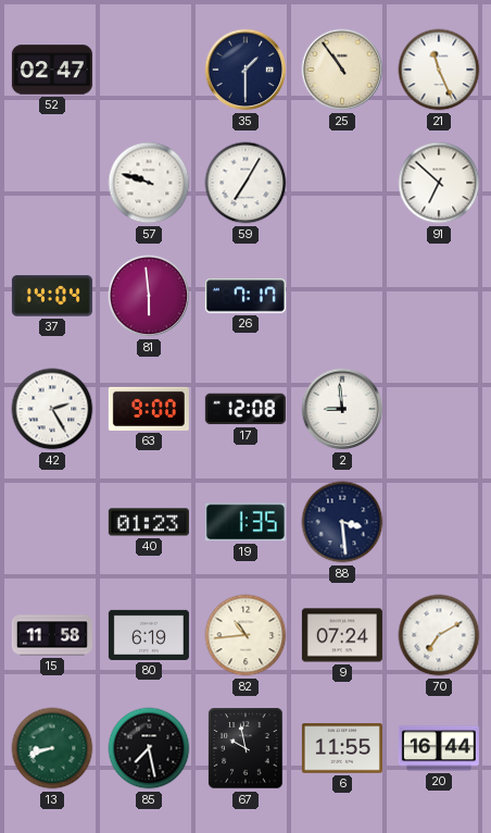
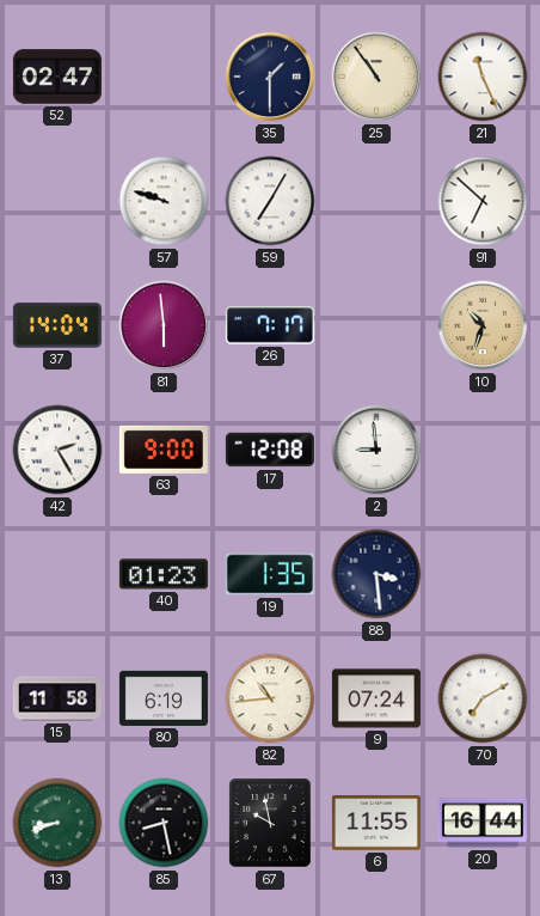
10: none -> 10:33
85: 7:28 -> 8:28
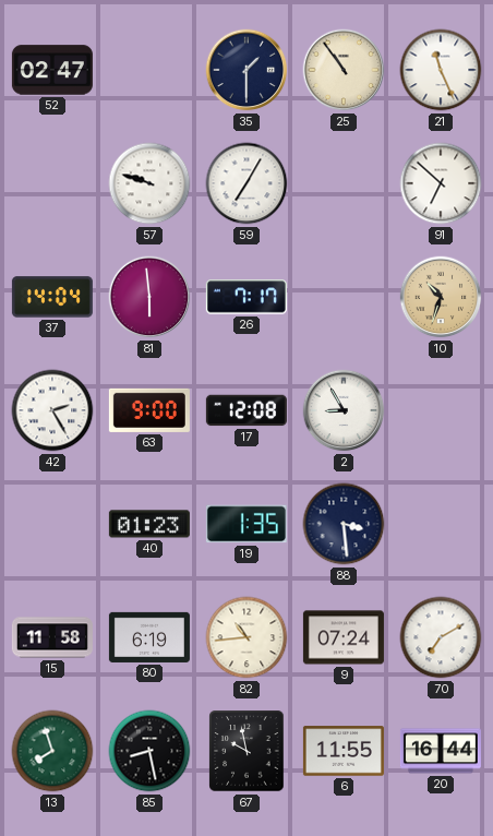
2: 8:59 -> 8:55
13: 8:42 -> 7:57
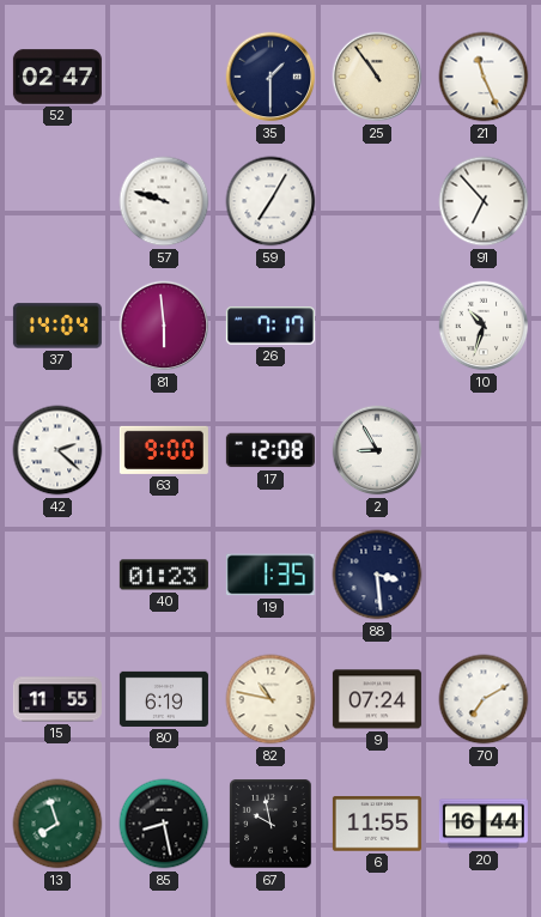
91: 6:52 -> 6:53
10 dial: champagne -> white
42: 2:25 -> 2:22
15: 11:58 -> 11:55
82: 10:44 -> 10:47
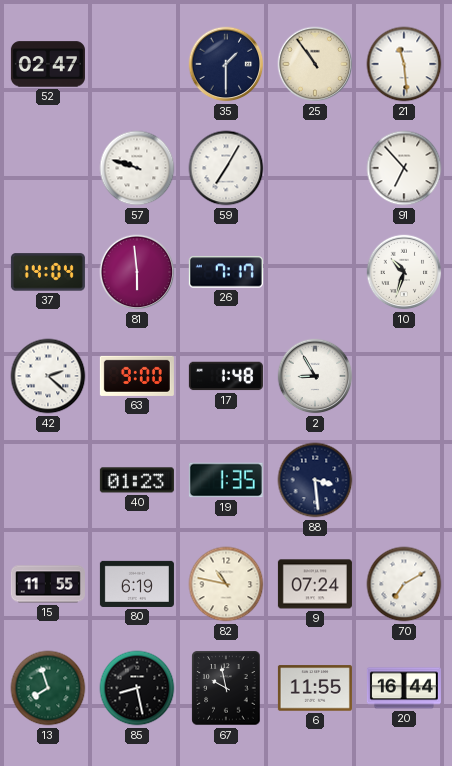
21: 11:26 -> 11:29
17: 12:08 -> 1:48
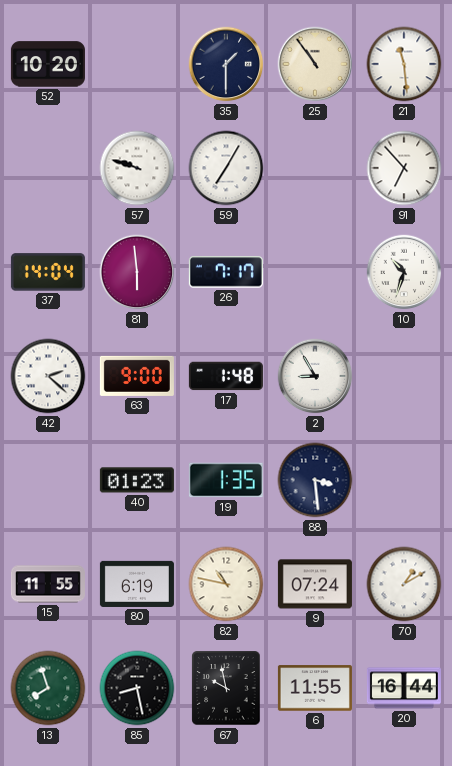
52: 02:47 -> 10:20
70: 7:10 -> 1:10
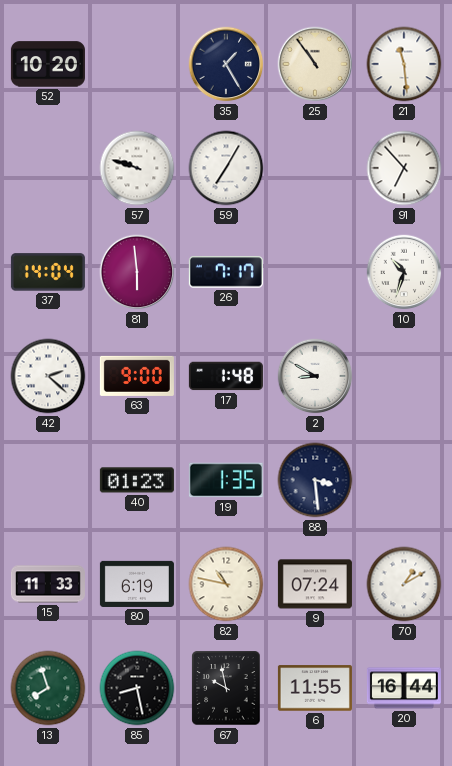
35: 1:30 -> 1:25
2: 8:55 -> 8:50
15: 11:55 -> 11:33
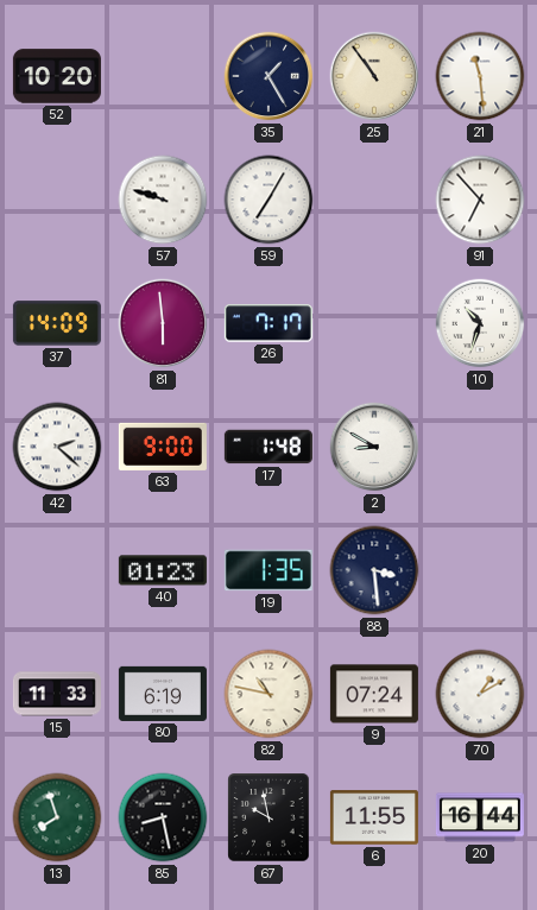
37: 14:04 -> 14:09
